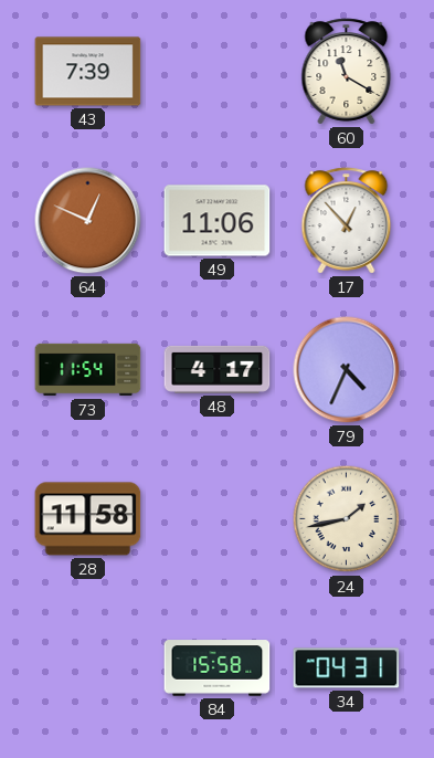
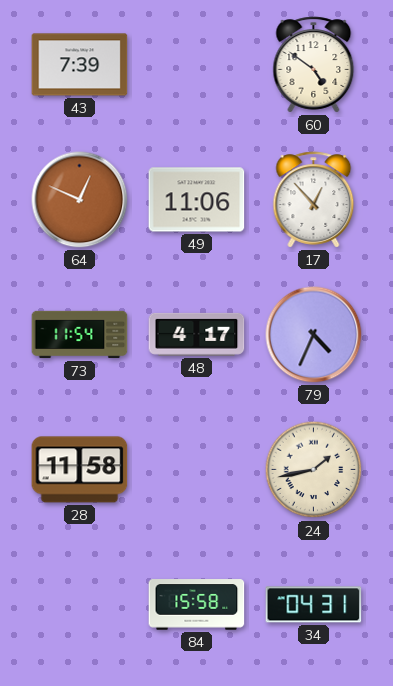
60: 11:20 -> 4:51
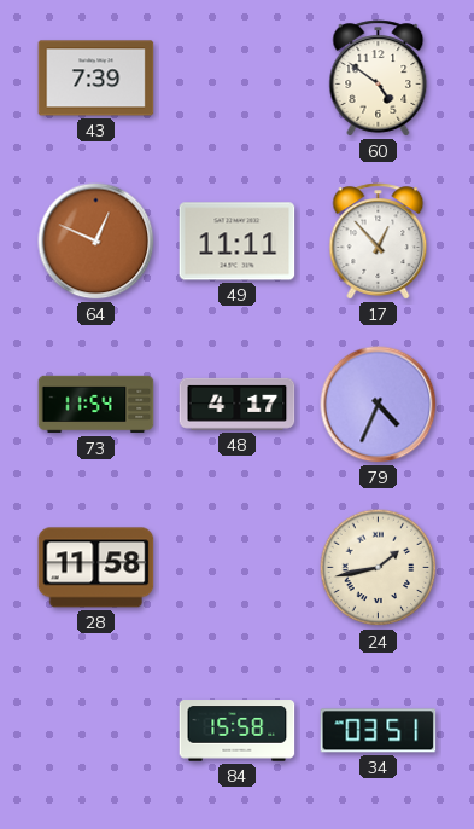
49: 11:06 -> 11:11
34: 04:31 -> 03:51
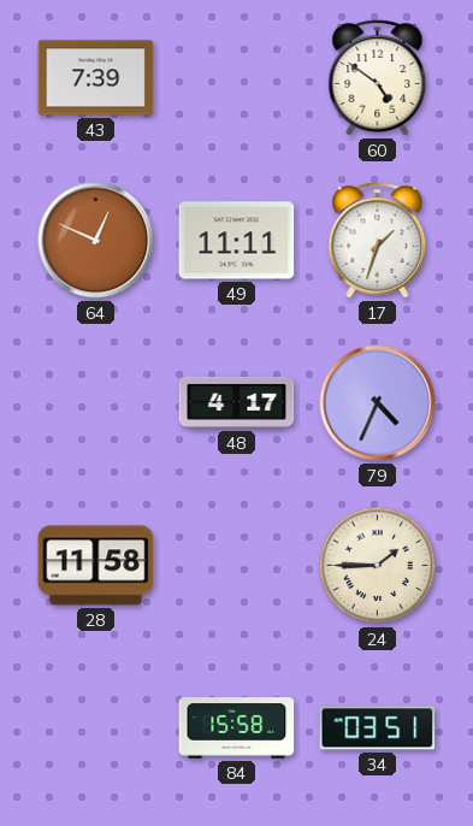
17: 12:53 -> 1:33
73: 11:54 -> none
24: 1:43 -> 1:45
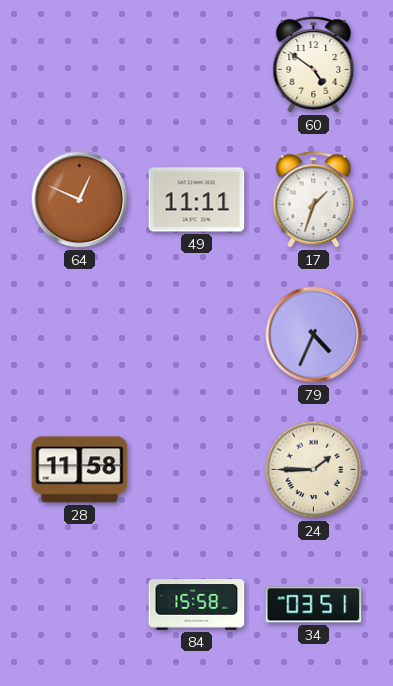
43: 7:39 -> none
48: 4:17 -> none
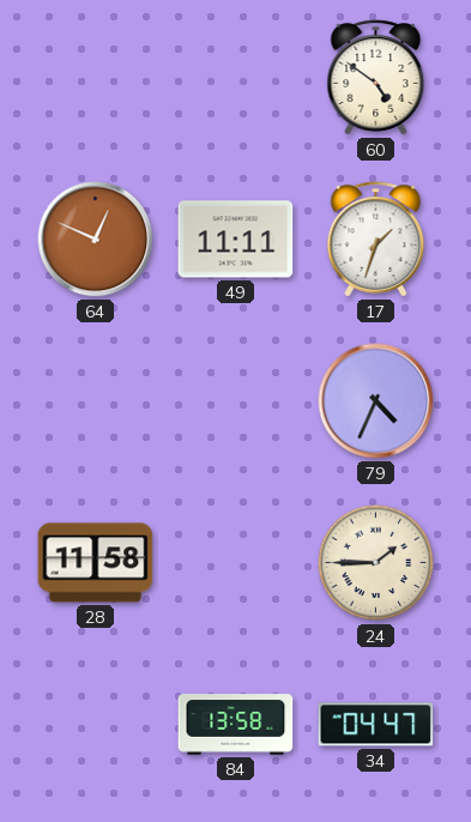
84: 15:58 -> 13:58
34: 03:51 -> 04:47
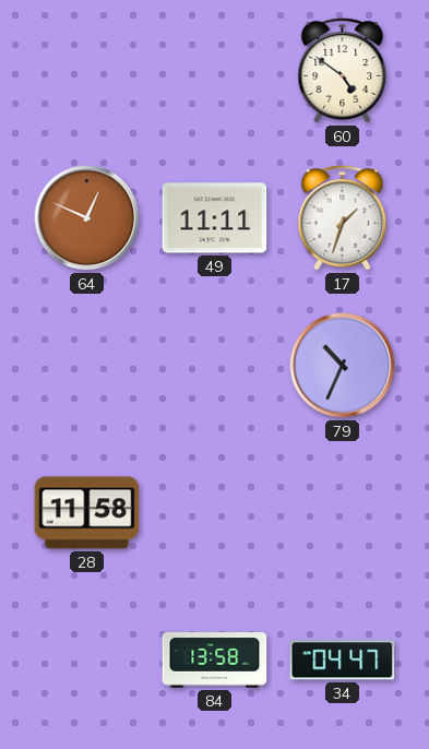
79: 4:34 -> 10:34
24: 1:45 -> none
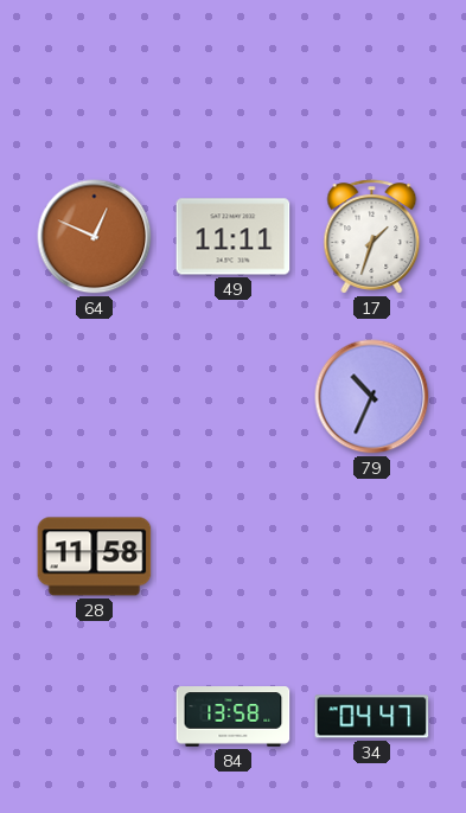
60: 4:51 -> none
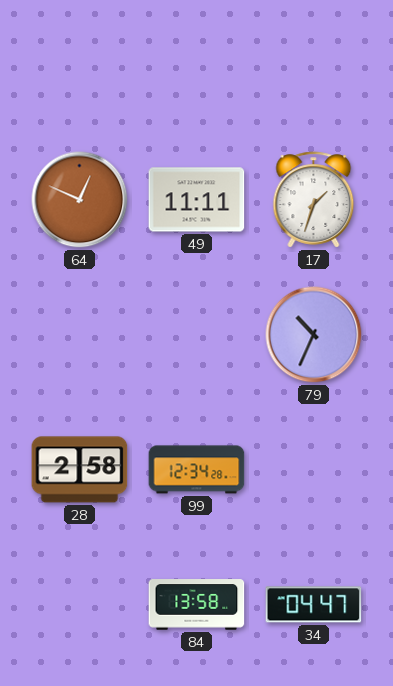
28: 11:58 -> 2:58
99: none -> 12:34
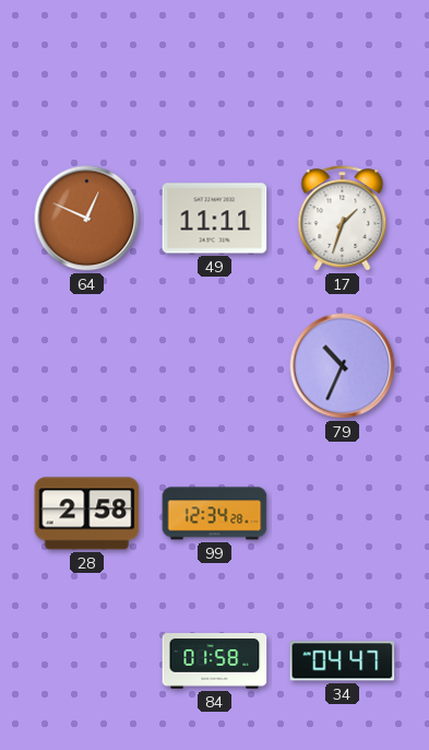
84: 13:58 -> 01:58
